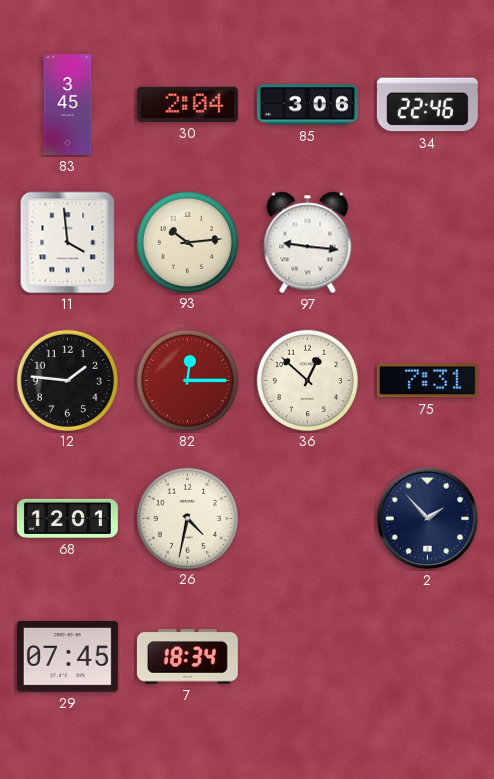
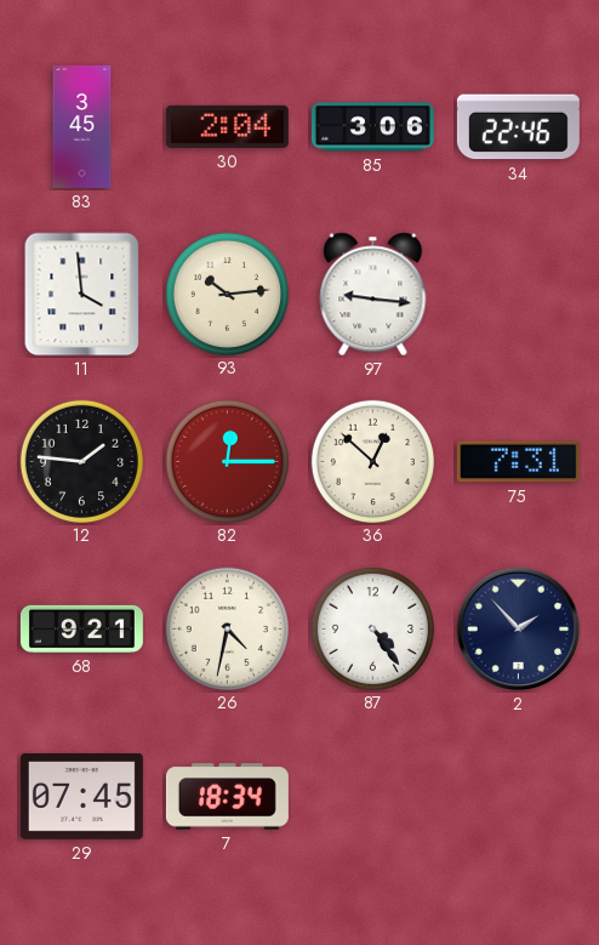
68: 12:01 -> 9:21
87: none -> 4:24
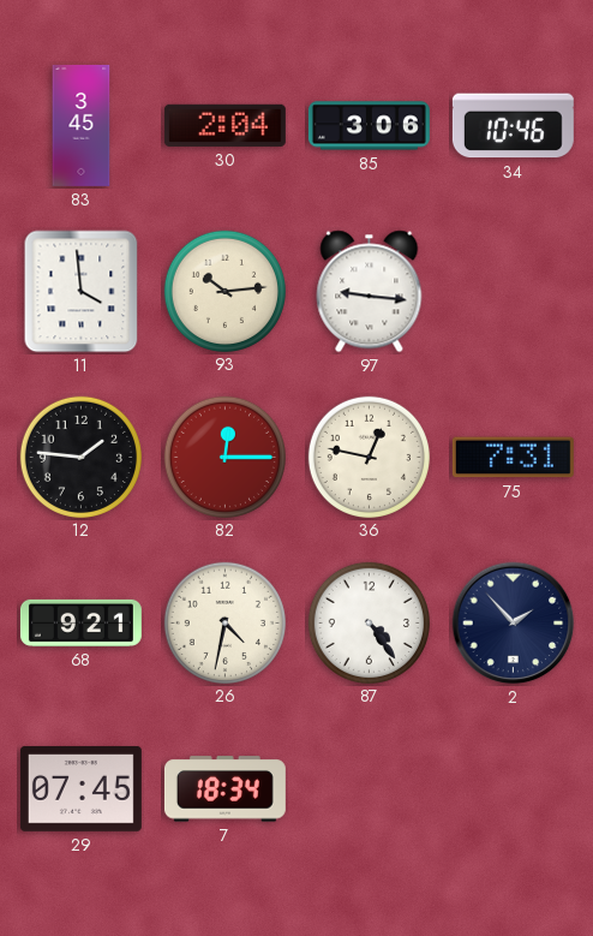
34: 22:46 -> 10:46
36: 12:52 -> 12:47
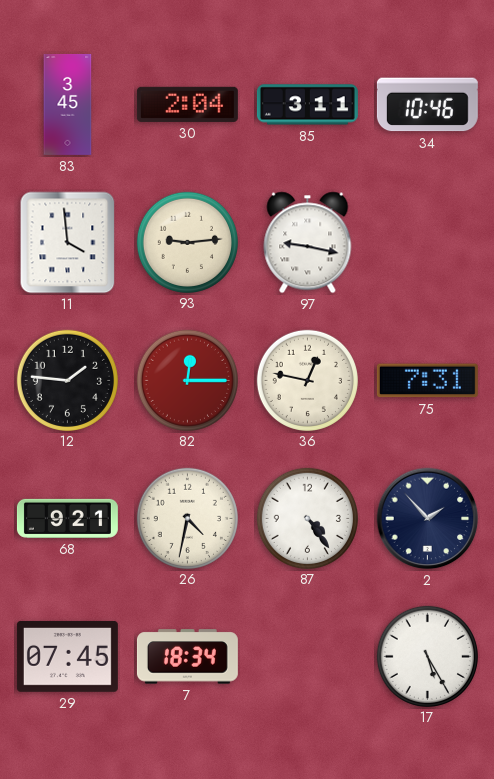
85: 3:06 -> 3:11
93: 10:14 -> 9:14
97: 9:16 -> 9:17
17: none -> 5:25
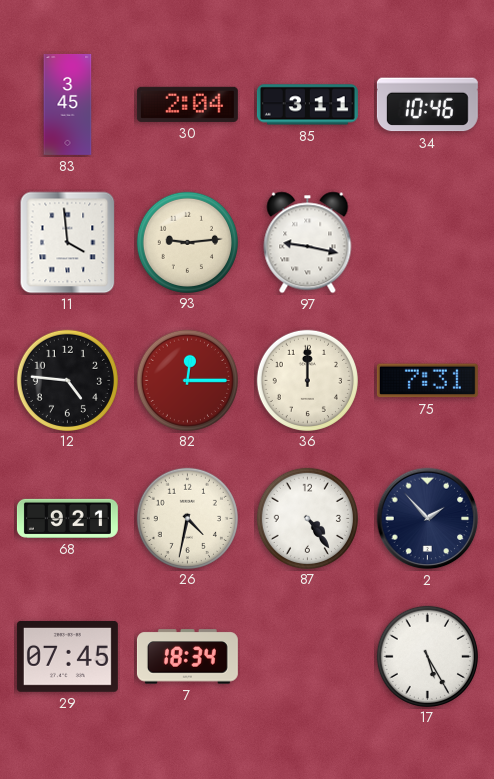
12: 1:46 -> 4:46
36: 12:47 -> 12:00
